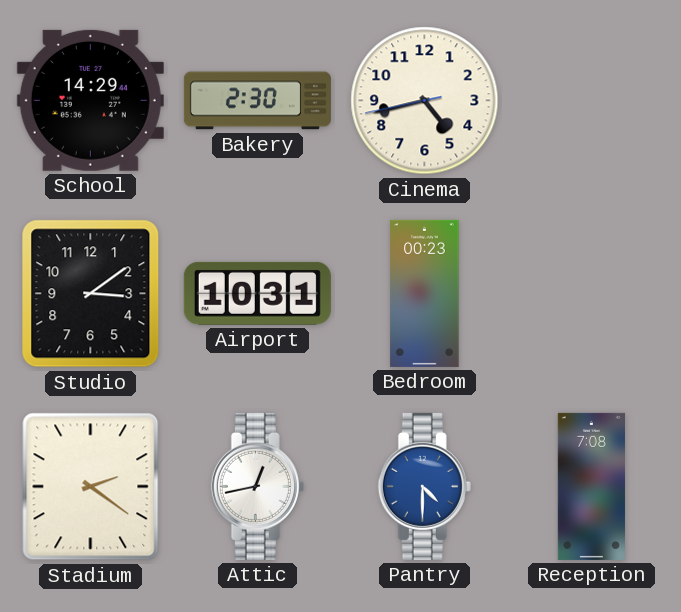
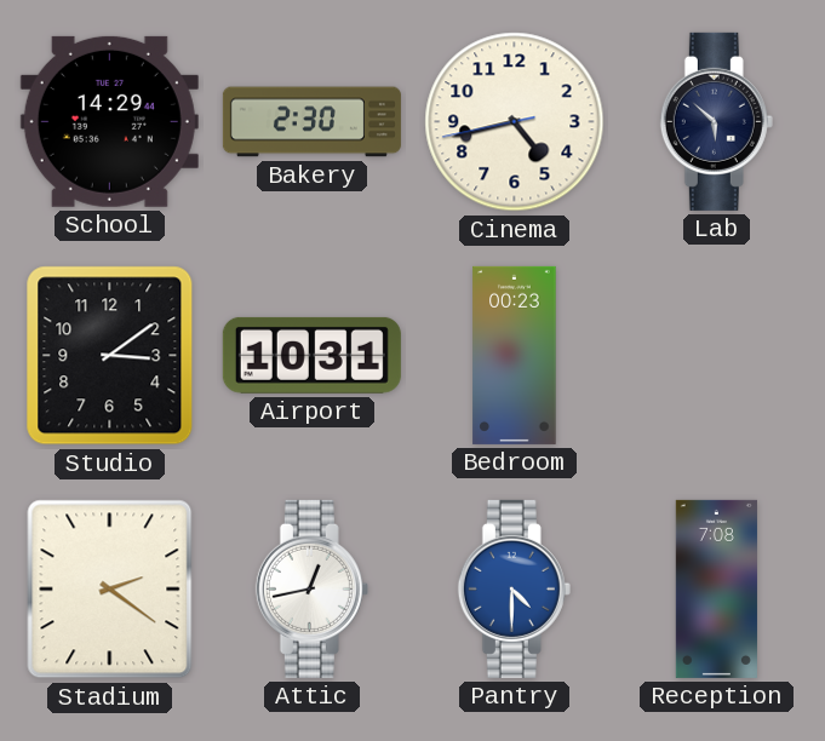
Lab: none -> 5:52
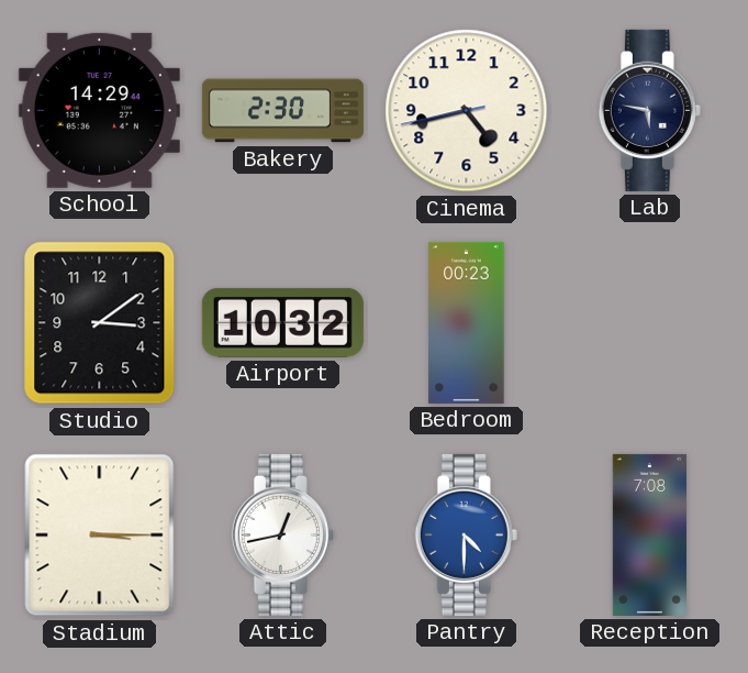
Lab: 5:52 -> 5:47
Airport: 10:31 -> 10:32
Stadium: 2:21 -> 3:15
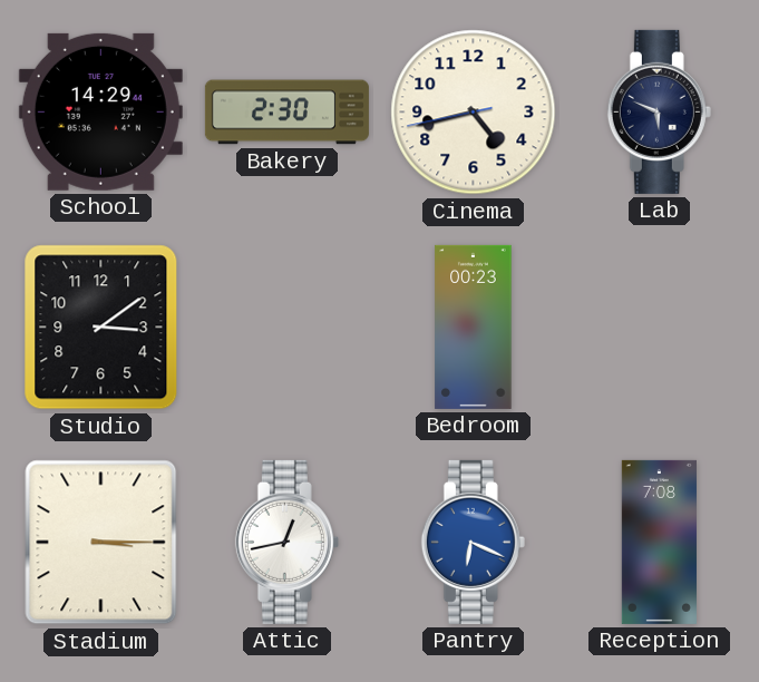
Lab: 5:47 -> 5:49
Airport: 10:32 -> none
Pantry: 4:30 -> 6:19
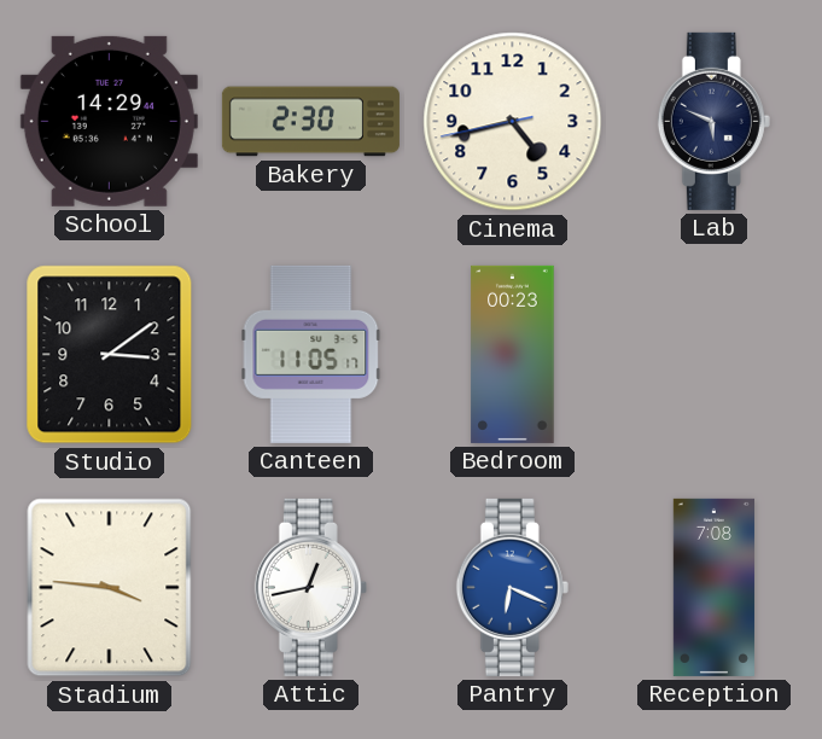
Canteen: none -> 11:05
Stadium: 3:15 -> 3:46
